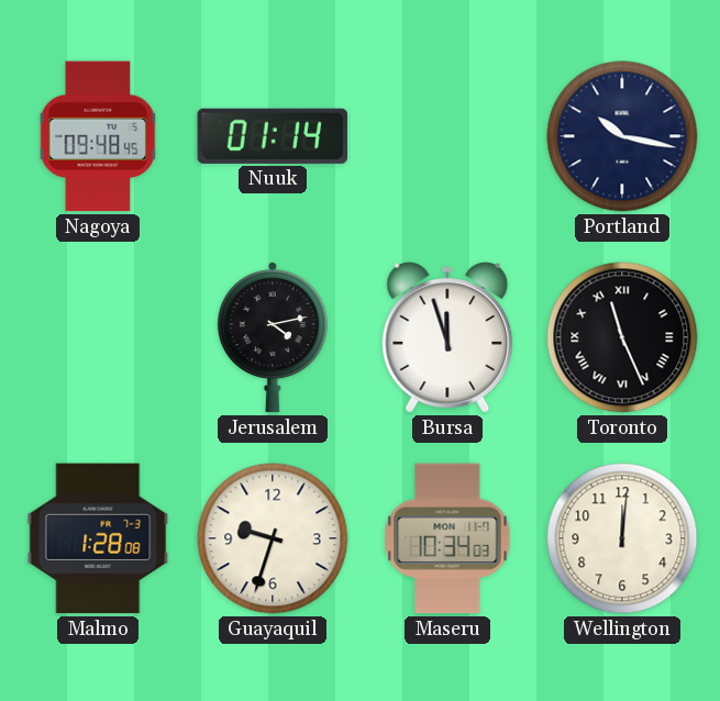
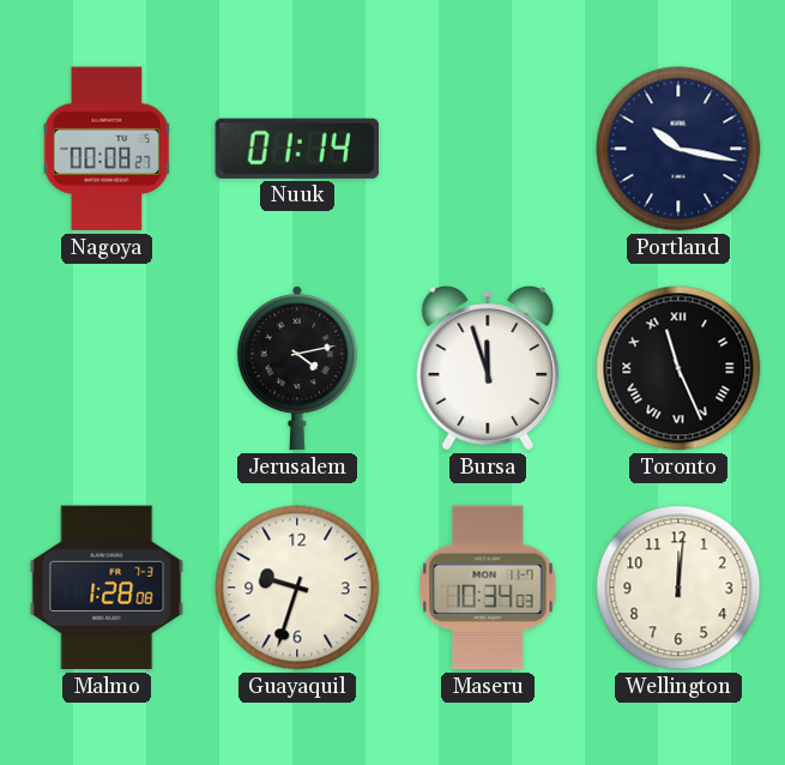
Nagoya: 09:48 -> 00:08
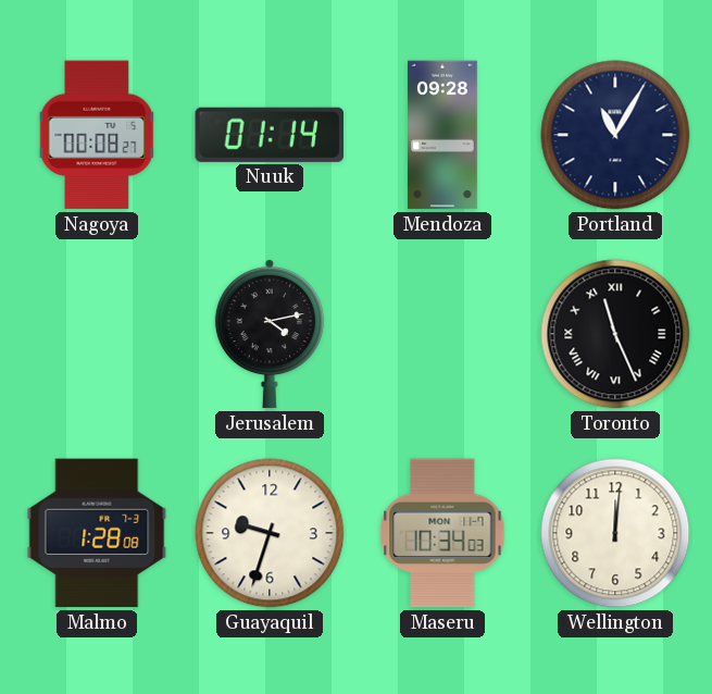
Mendoza: none -> 09:28
Portland: 10:17 -> 11:05
Bursa: 11:57 -> none
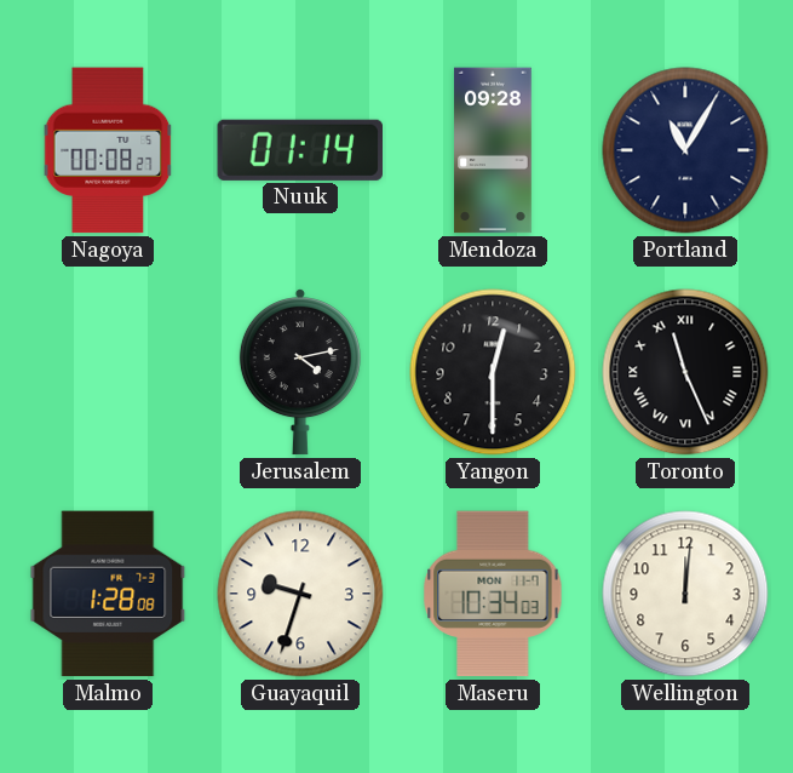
Yangon: none -> 12:30
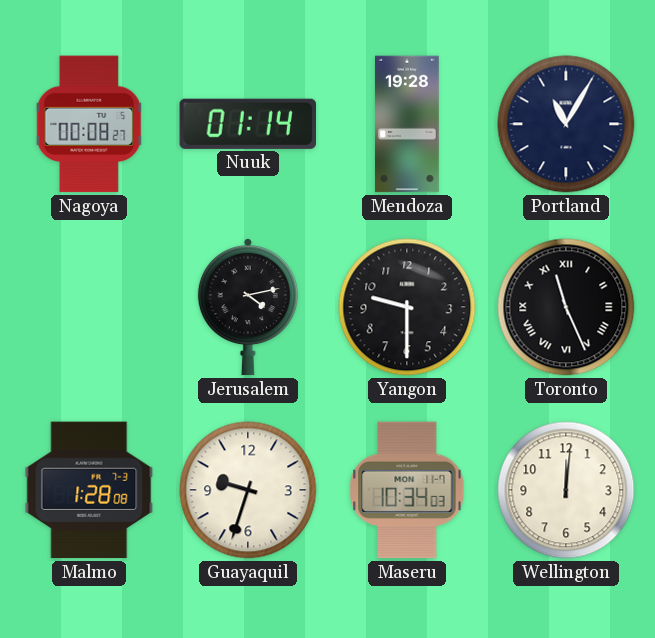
Mendoza: 09:28 -> 19:28
Yangon: 12:30 -> 9:30
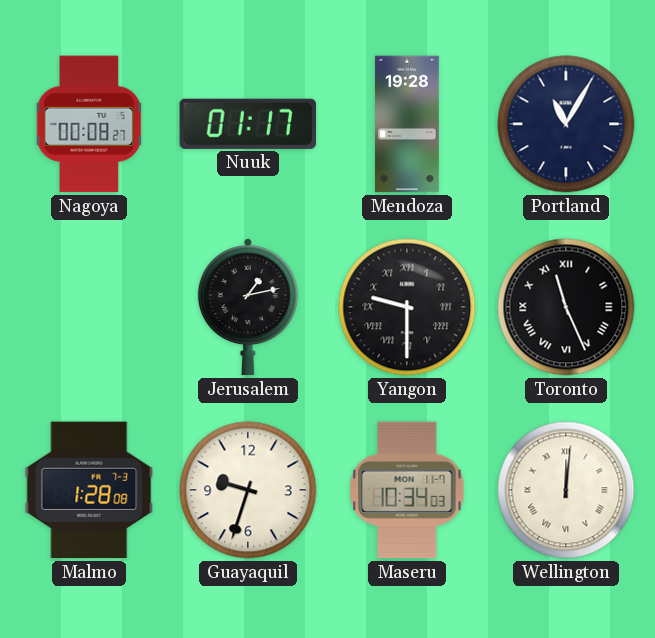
Nuuk: 01:14 -> 01:17
Jerusalem: 4:13 -> 1:13
Yangon numerals: Arabic -> Roman
Wellington numerals: Arabic -> Roman
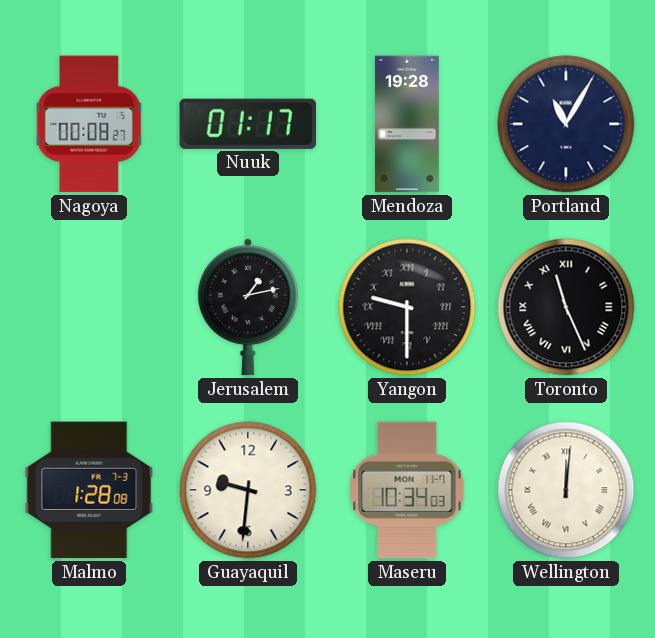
Guayaquil: 9:33 -> 9:31
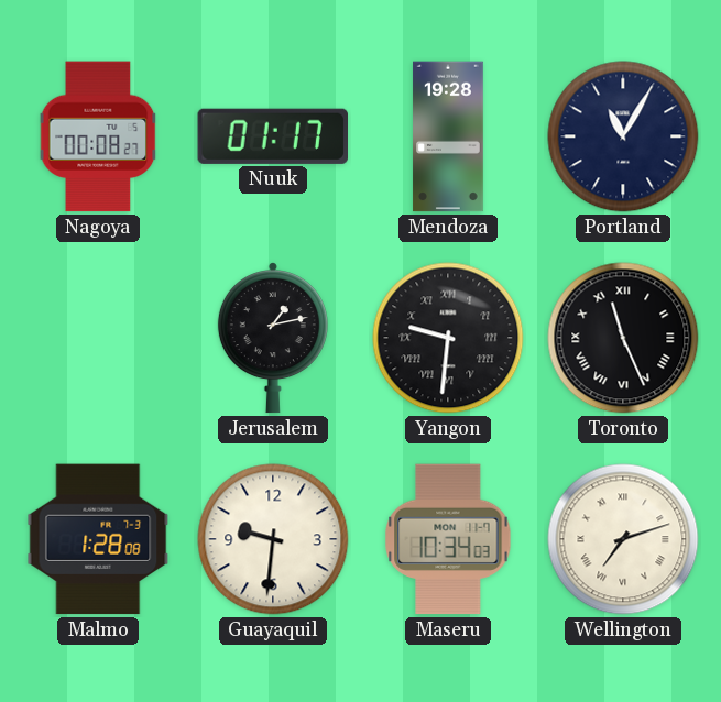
Yangon: 9:30 -> 9:31
Wellington: 12:01 -> 7:12
